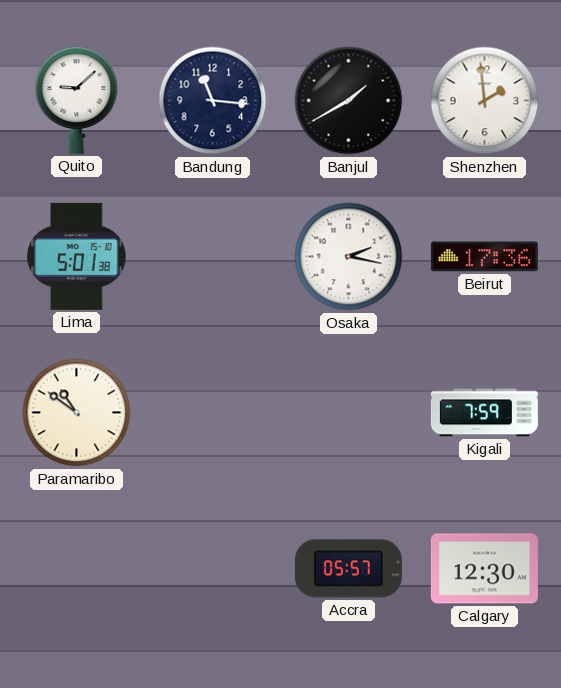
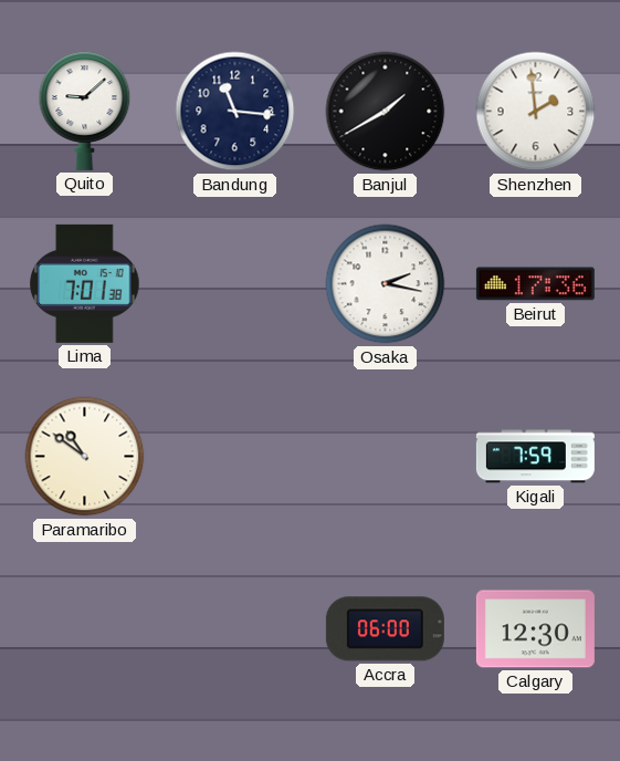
Lima: 5:01 -> 7:01
Accra: 05:57 -> 06:00
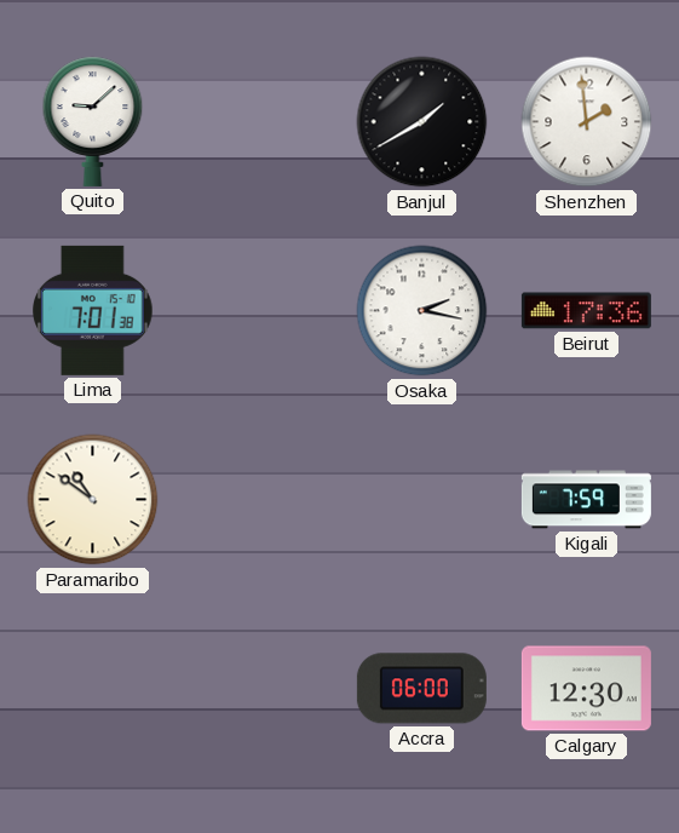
Bandung: 11:16 -> none
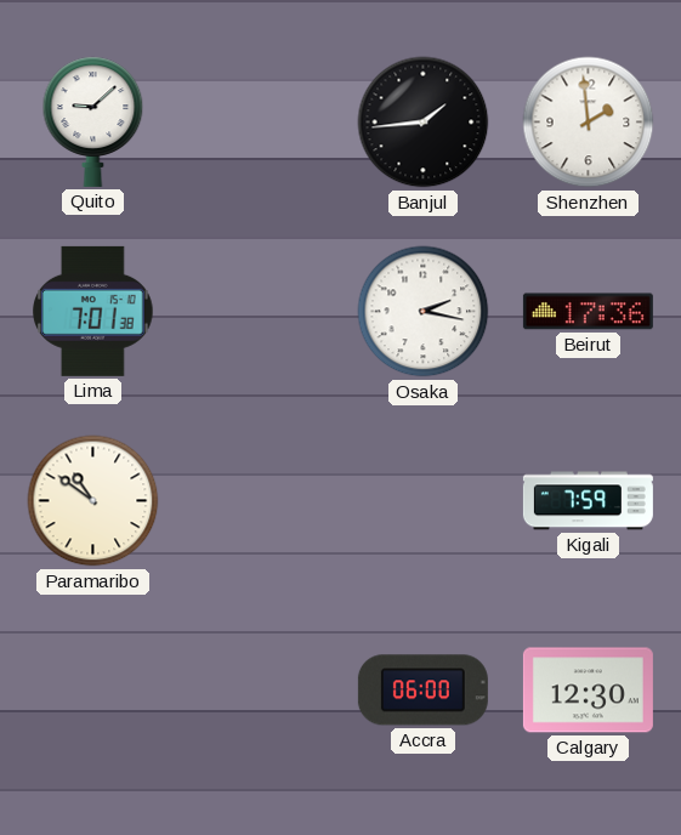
Banjul: 1:40 -> 1:44
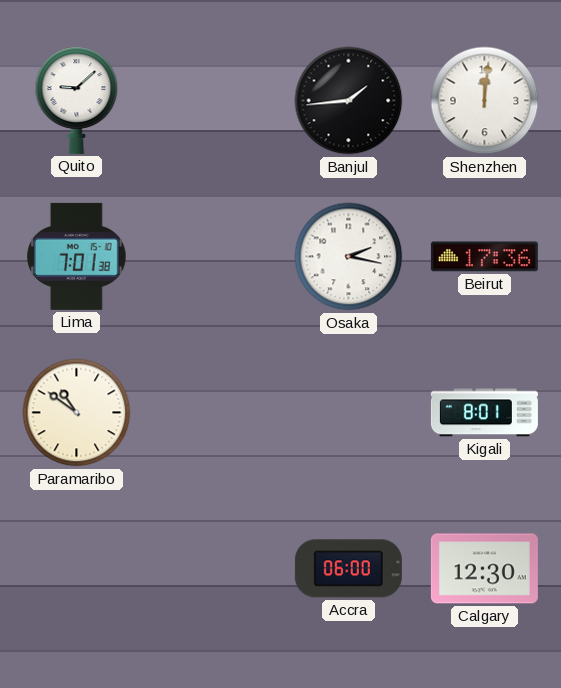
Shenzhen: 1:59 -> 12:01
Kigali: 7:59 -> 8:01
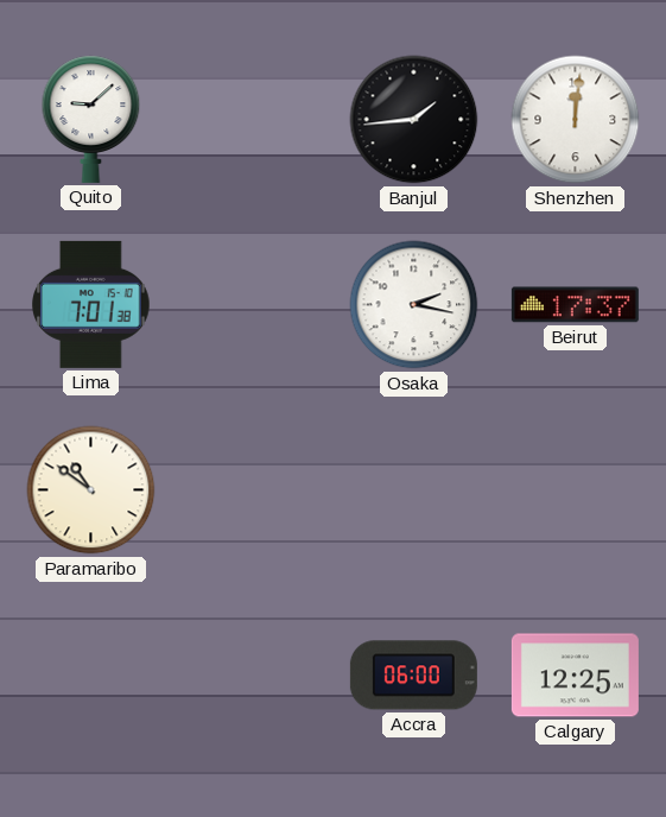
Beirut: 17:36 -> 17:37
Kigali: 8:01 -> none
Calgary: 12:30 -> 12:25
